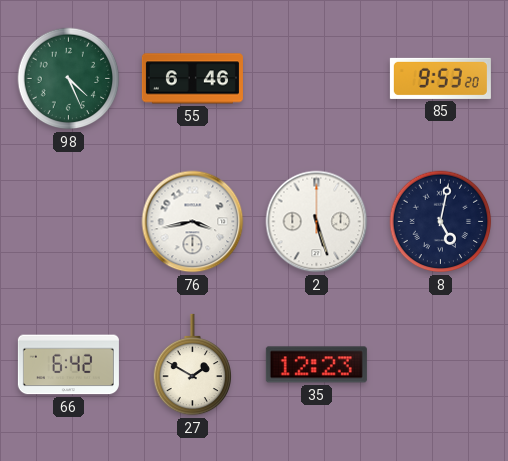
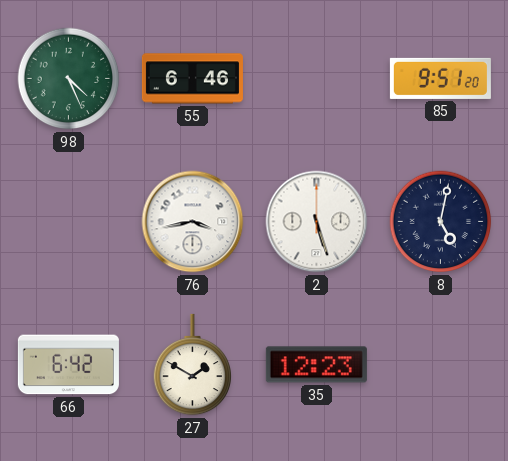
85: 9:53 -> 9:51
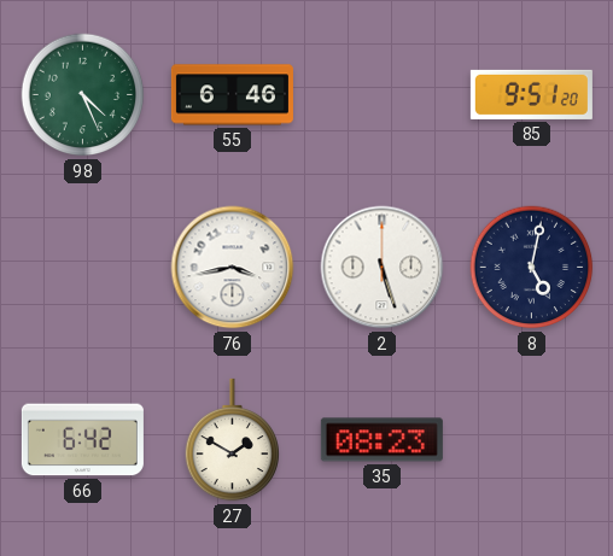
35: 12:23 -> 08:23
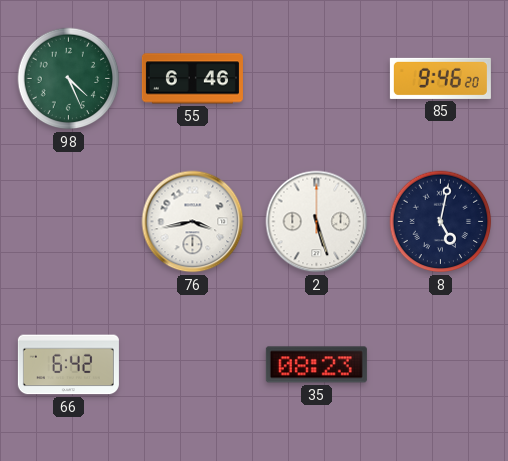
85: 9:51 -> 9:46
27: 1:50 -> none
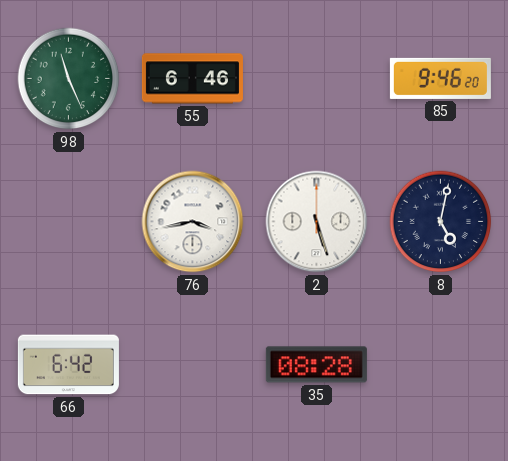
98: 4:26 -> 11:26
35: 08:23 -> 08:28
